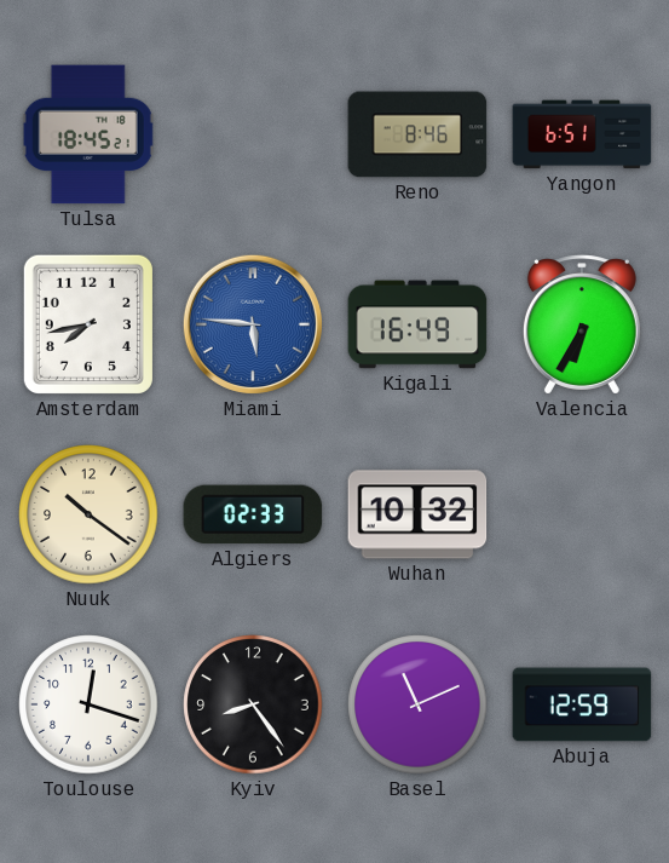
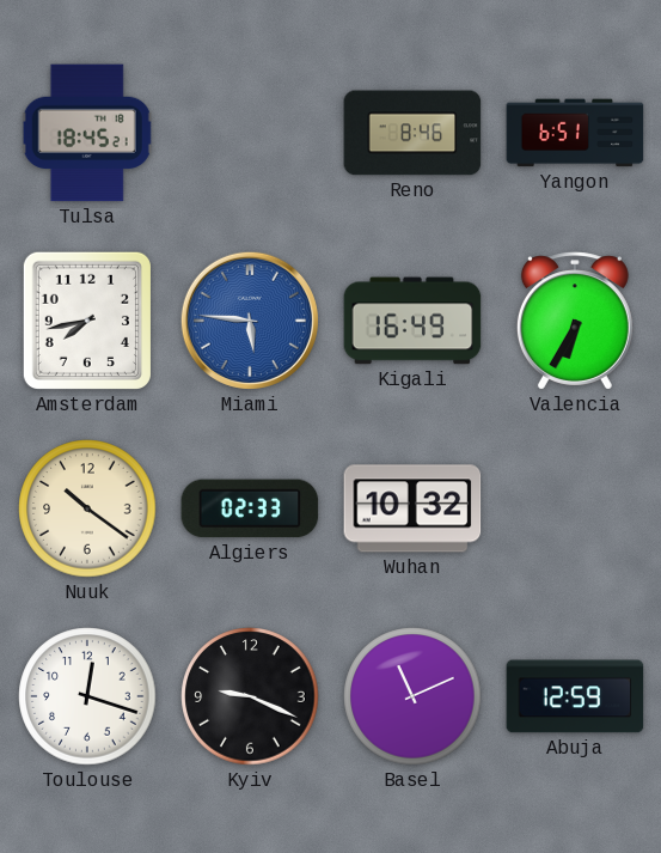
Kyiv: 8:24 -> 9:19
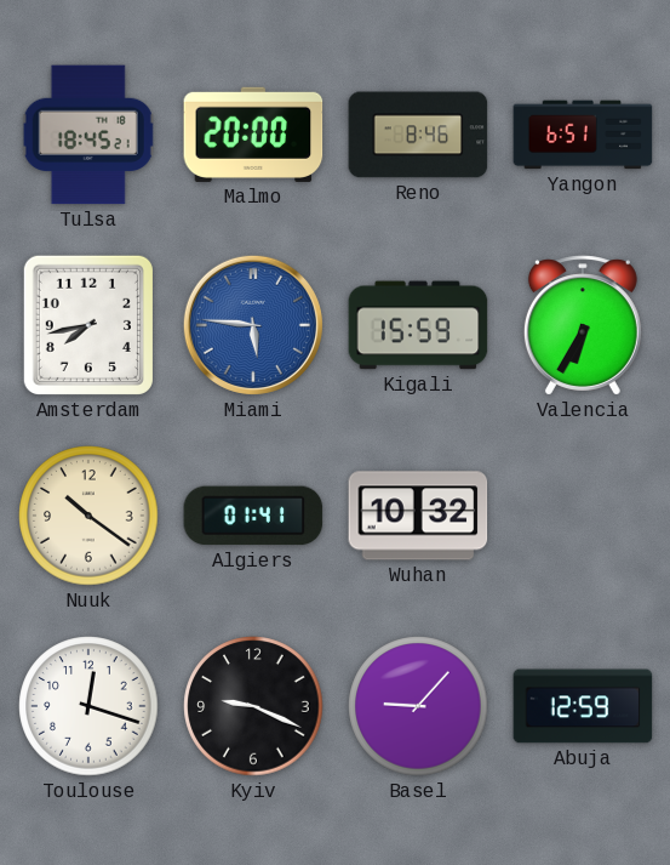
Malmo: none -> 20:00
Kigali: 16:49 -> 15:59
Algiers: 02:33 -> 01:41
Basel: 11:11 -> 9:07
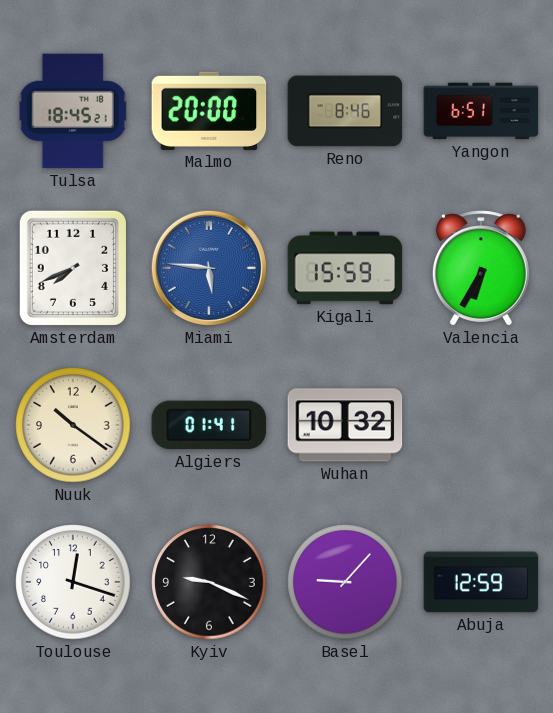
Amsterdam: 7:43 -> 7:41
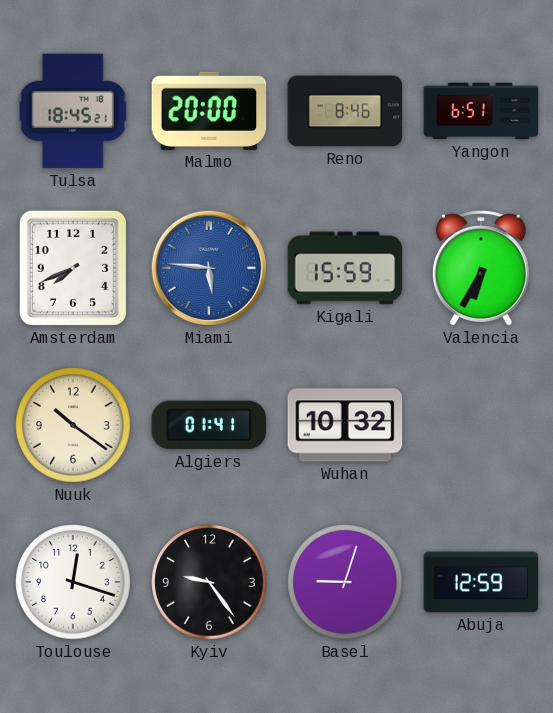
Kyiv: 9:19 -> 9:24
Basel: 9:07 -> 9:03
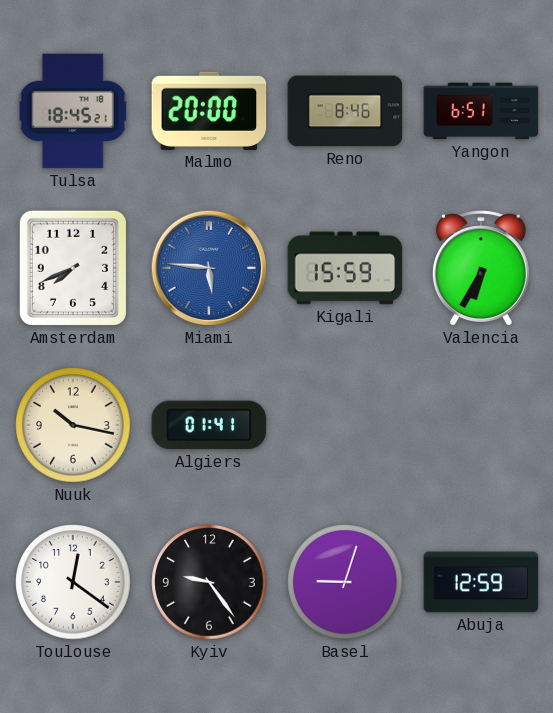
Nuuk: 10:21 -> 10:17
Wuhan: 10:32 -> none
Toulouse: 12:18 -> 12:21
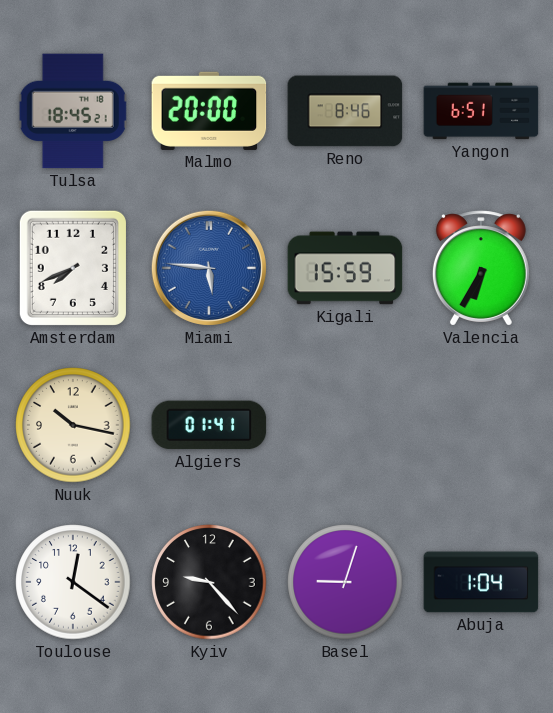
Kyiv: 9:24 -> 9:23
Abuja: 12:59 -> 1:04
